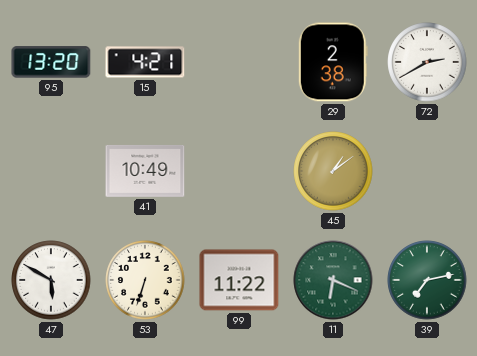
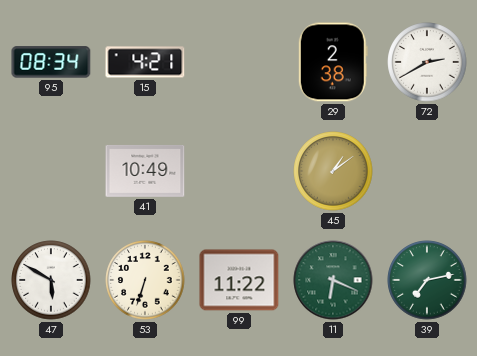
95: 13:20 -> 08:34
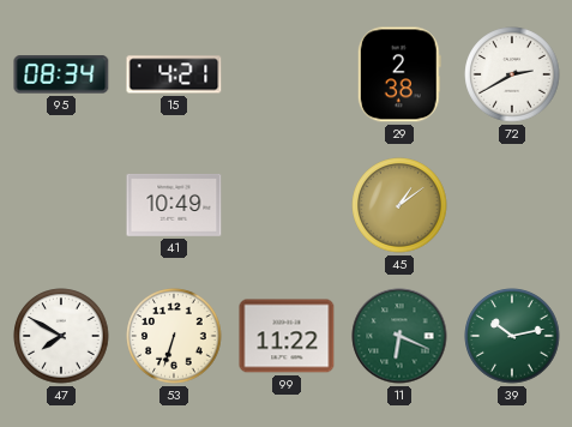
47: 5:50 -> 7:50
39: 7:13 -> 10:13
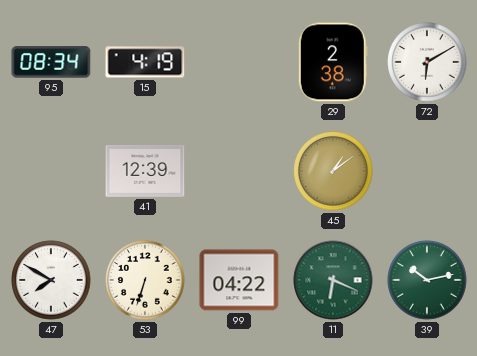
15: 4:21 -> 4:19
72: 2:40 -> 6:10
41: 10:49 -> 12:39
99: 11:22 -> 04:22
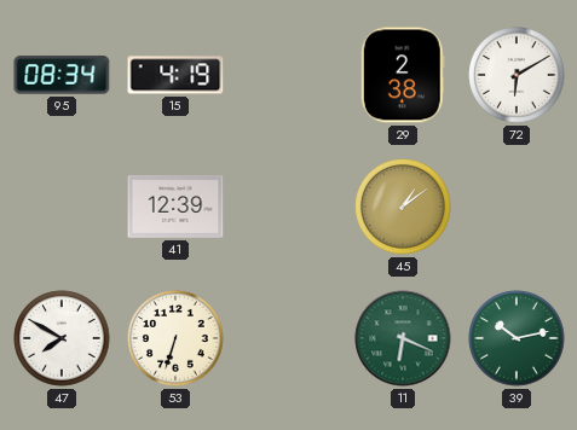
99: 04:22 -> none
